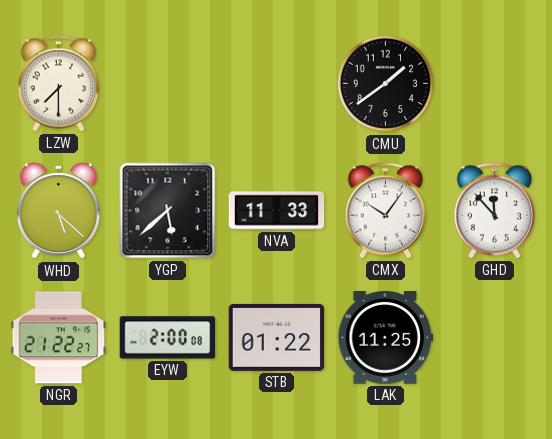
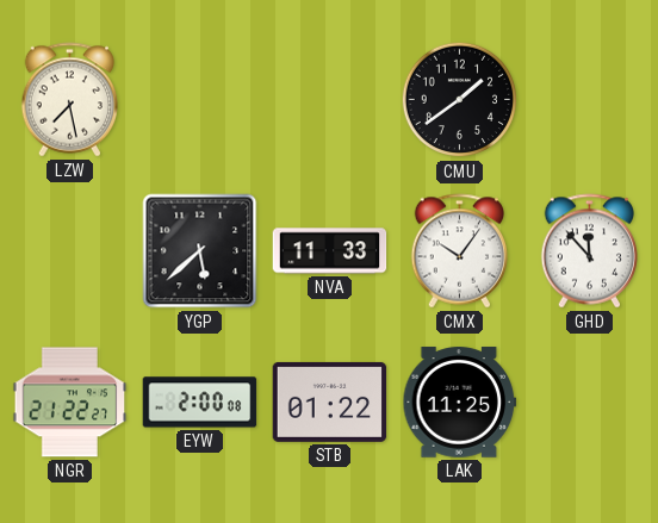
LZW: 7:30 -> 7:28
WHD: 5:22 -> none
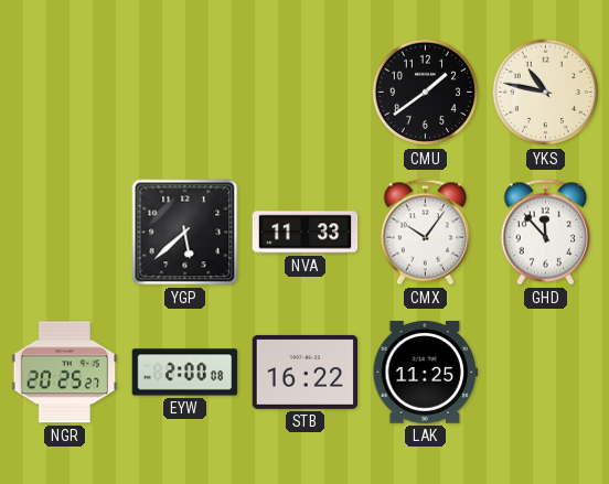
LZW: 7:28 -> none
YKS: none -> 10:47
NGR: 21:22 -> 20:25
STB: 01:22 -> 16:22
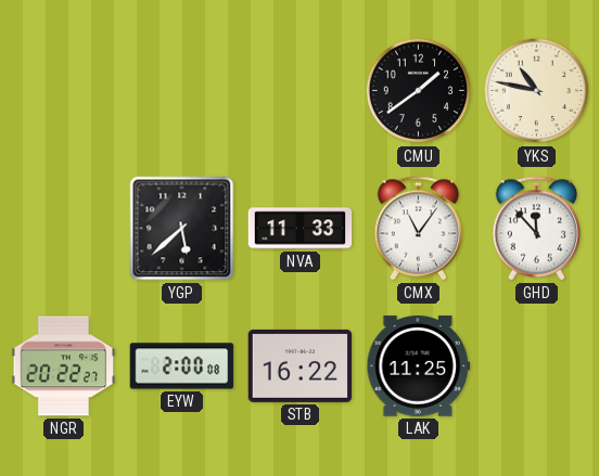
CMX: 10:06 -> 11:06
NGR: 20:25 -> 20:22
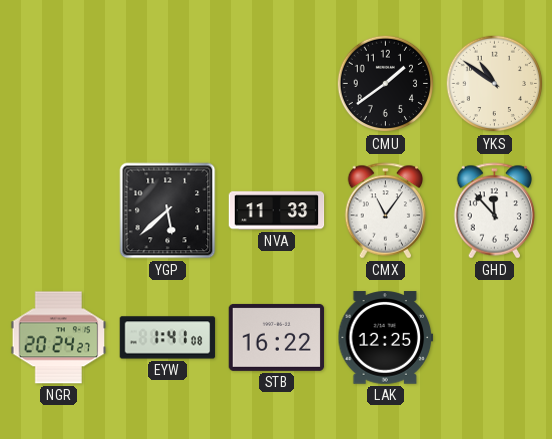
YKS: 10:47 -> 10:51
NGR: 20:22 -> 20:24
EYW: 2:00 -> 1:41
LAK: 11:25 -> 12:25
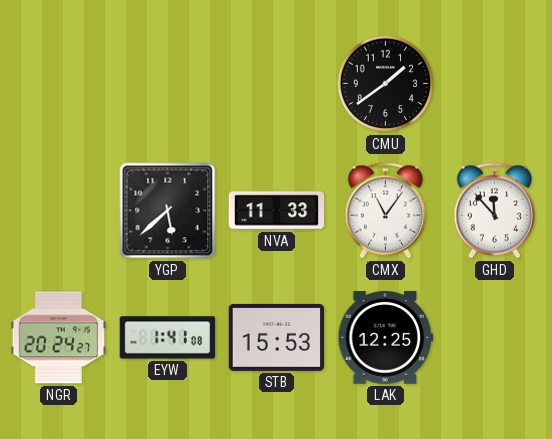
YKS: 10:51 -> none
STB: 16:22 -> 15:53
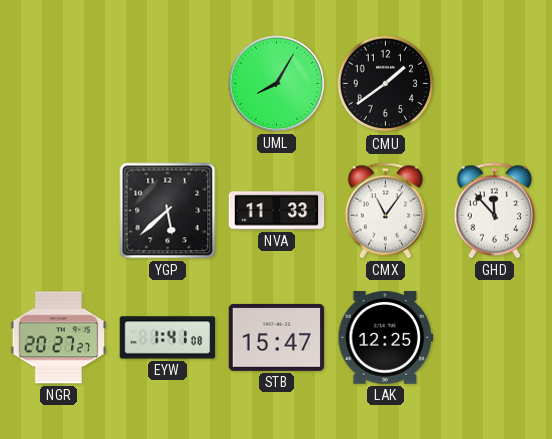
UML: none -> 8:05
NGR: 20:24 -> 20:27
STB: 15:53 -> 15:47
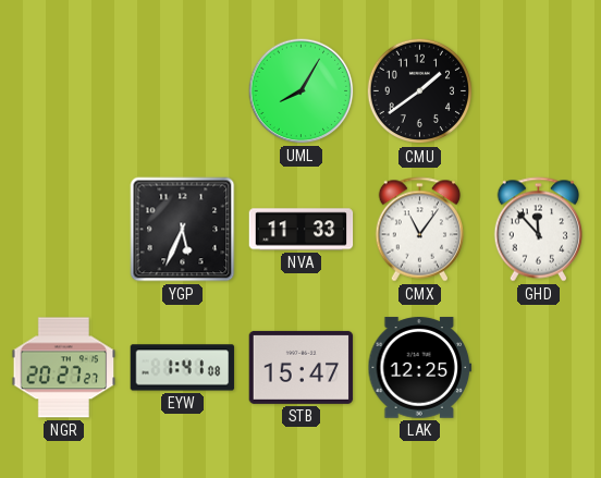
YGP: 5:38 -> 5:34
